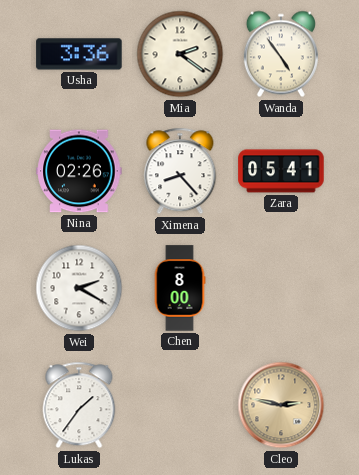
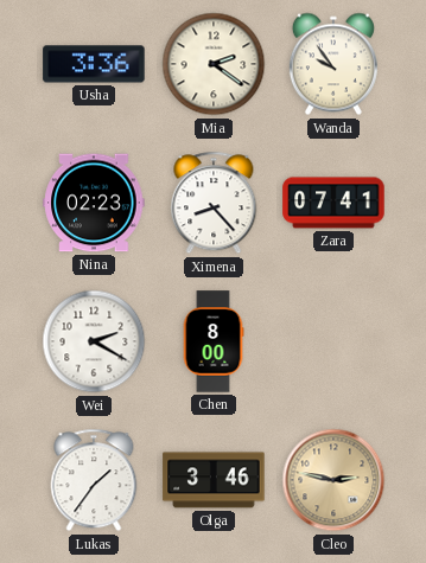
Wanda: 4:54 -> 9:54
Nina: 02:26 -> 02:23
Zara: 05:41 -> 07:41
Olga: none -> 3:46
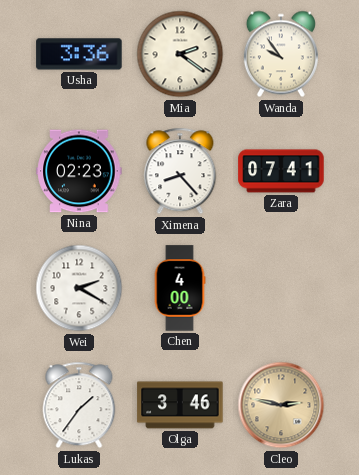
Chen: 8:00 -> 4:00
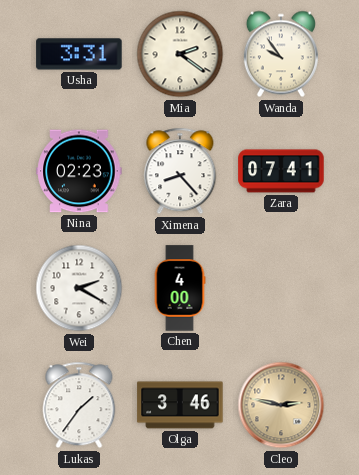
Usha: 3:36 -> 3:31
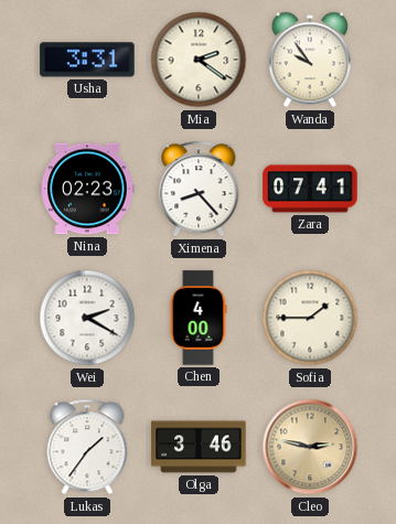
Sofia: none -> 1:45
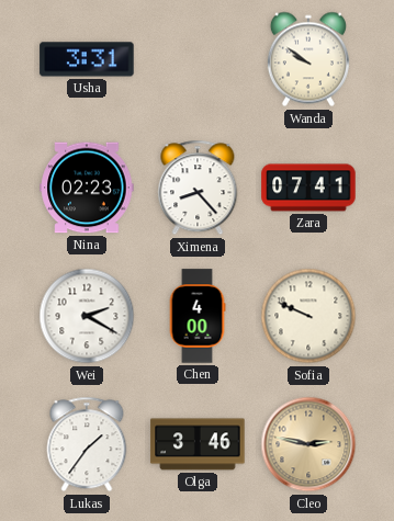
Mia: 2:21 -> none
Wanda: 9:54 -> 9:51
Sofia: 1:45 -> 9:49
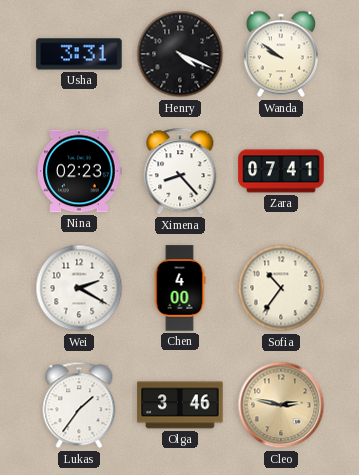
Henry: none -> 4:19
Sofia: 9:49 -> 10:36
